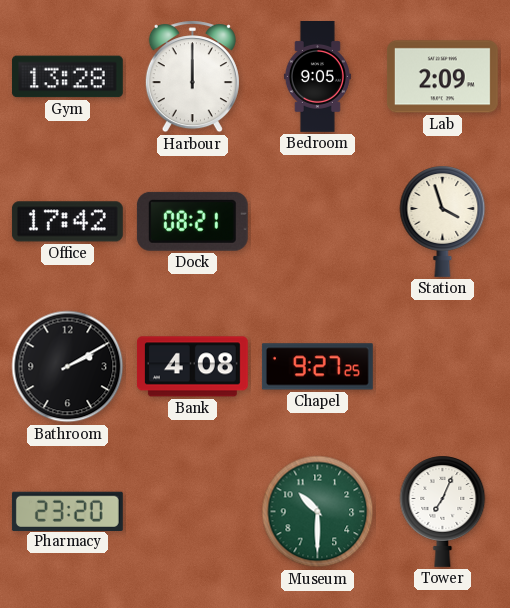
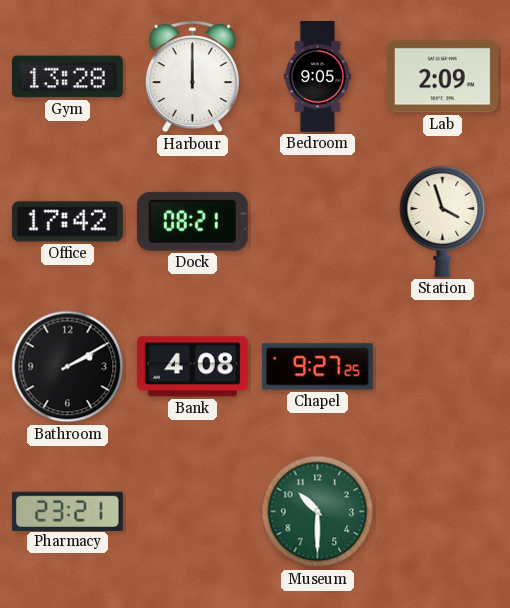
Pharmacy: 23:20 -> 23:21
Tower: 7:04 -> none
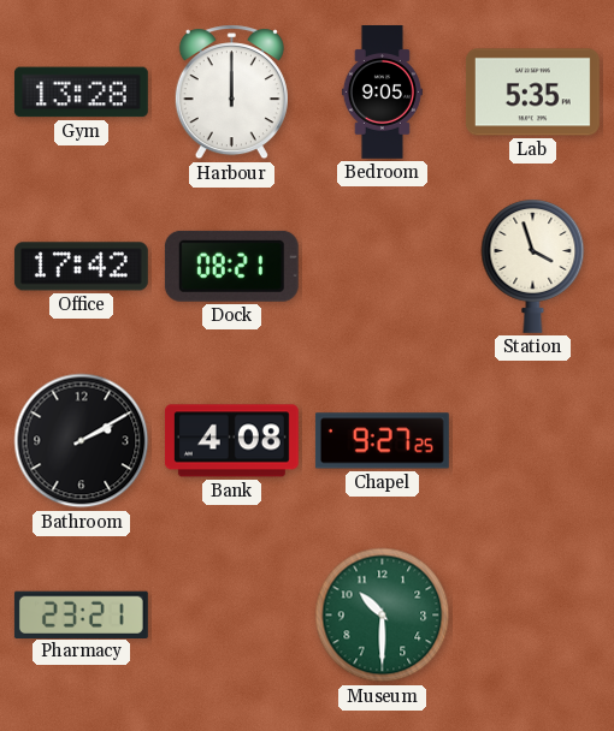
Lab: 2:09 -> 5:35
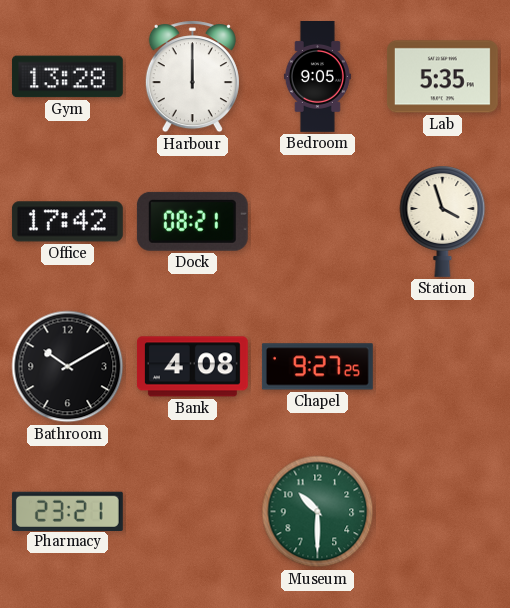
Bathroom: 2:10 -> 10:10
